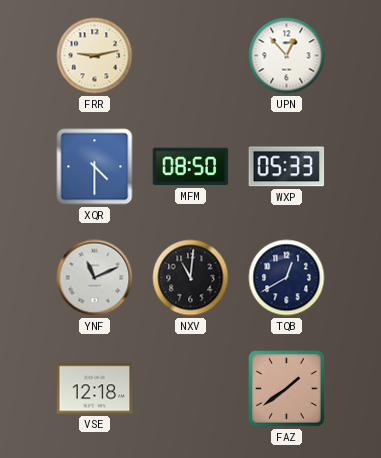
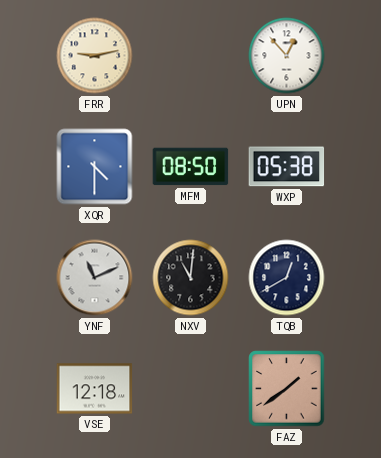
WXP: 05:33 -> 05:38
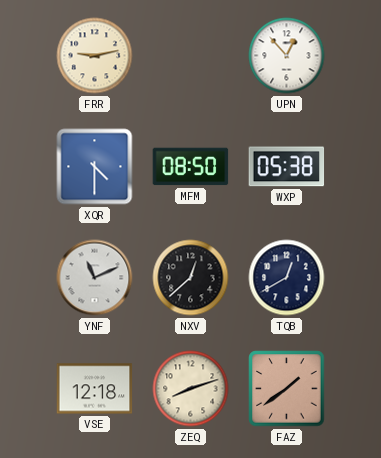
NXV: 11:01 -> 12:38
ZEQ: none -> 8:12
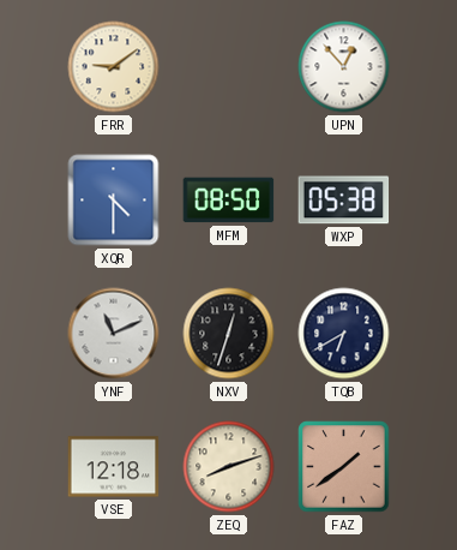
FRR: 9:13 -> 9:09
NXV: 12:38 -> 12:33
TQB: 12:40 -> 6:40
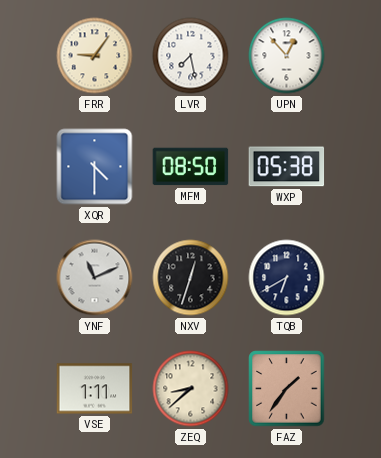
FRR: 9:09 -> 9:06
LVR: none -> 7:28
VSE: 12:18 -> 1:11
ZEQ: 8:12 -> 8:38
FAZ: 1:39 -> 1:36
